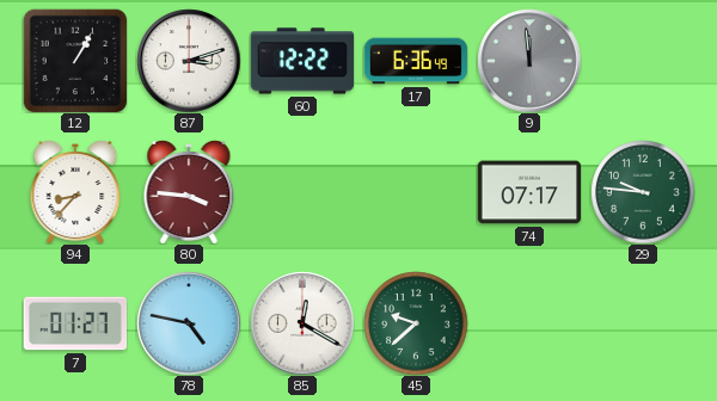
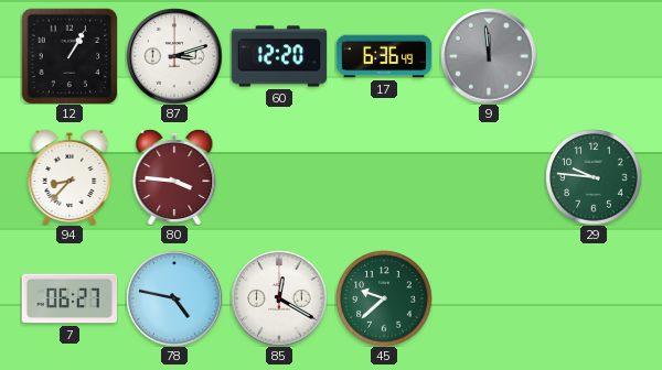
60: 12:22 -> 12:20
74: 07:17 -> none
7: 01:27 -> 06:27
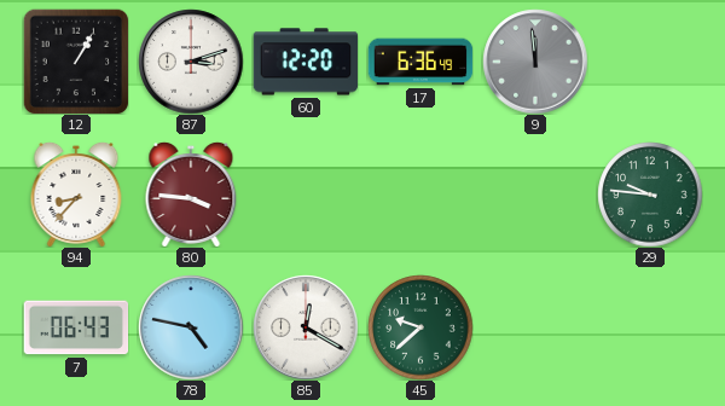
7: 06:27 -> 06:43
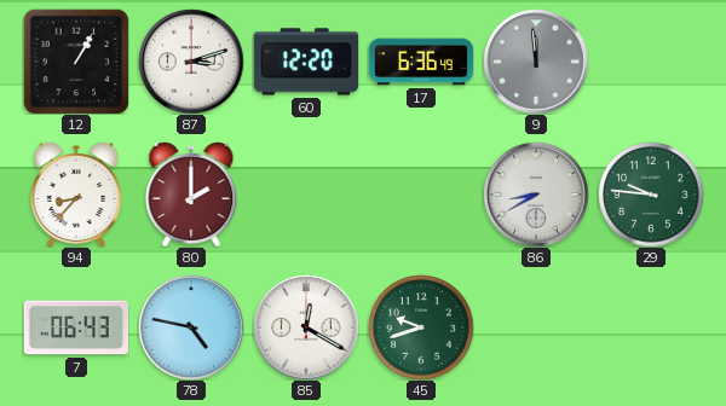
80: 3:46 -> 2:00
86: none -> 8:40
45: 9:38 -> 9:42
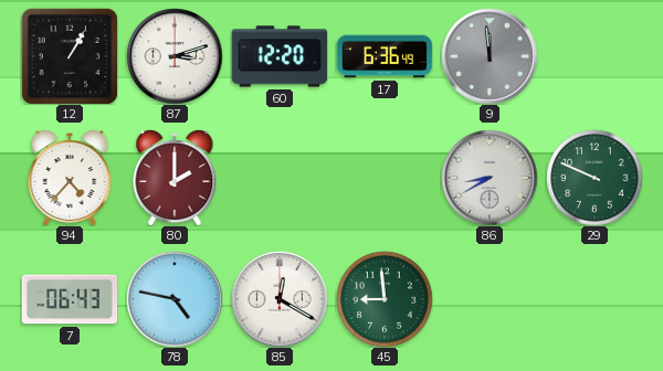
94: 8:37 -> 4:37
29: 9:46 -> 9:49
45: 9:42 -> 8:59
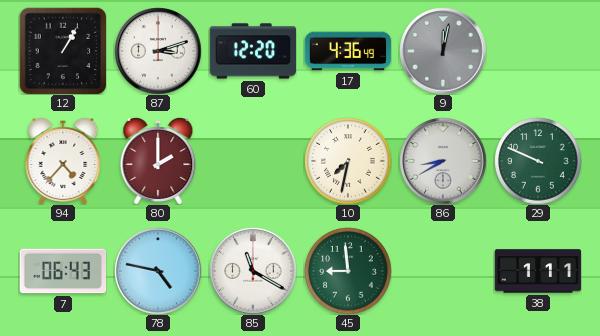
17: 6:36 -> 4:36
9: 11:59 -> 12:02
10: none -> 7:32
85: 12:20 -> 11:20
38: none -> 1:11
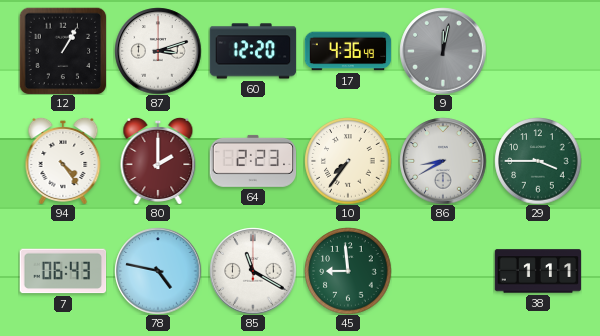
94: 4:37 -> 4:24
64: none -> 2:23
10: 7:32 -> 7:36
29: 9:49 -> 3:45
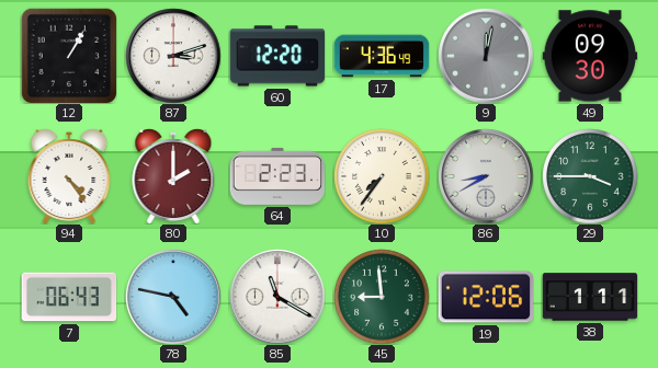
49: none -> 09:30
19: none -> 12:06
